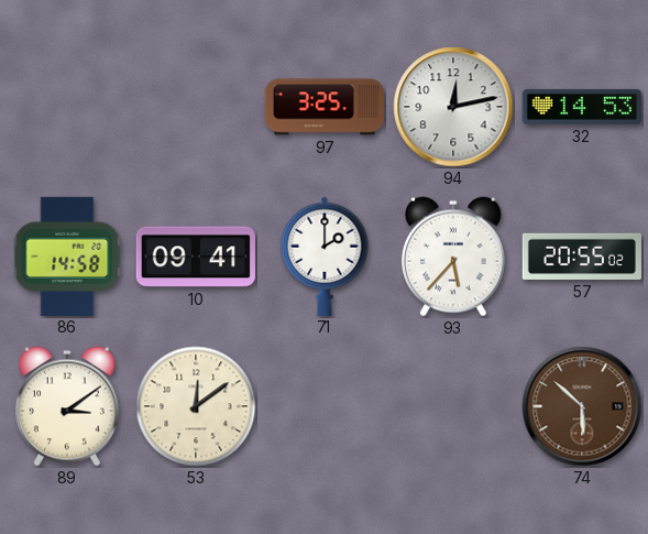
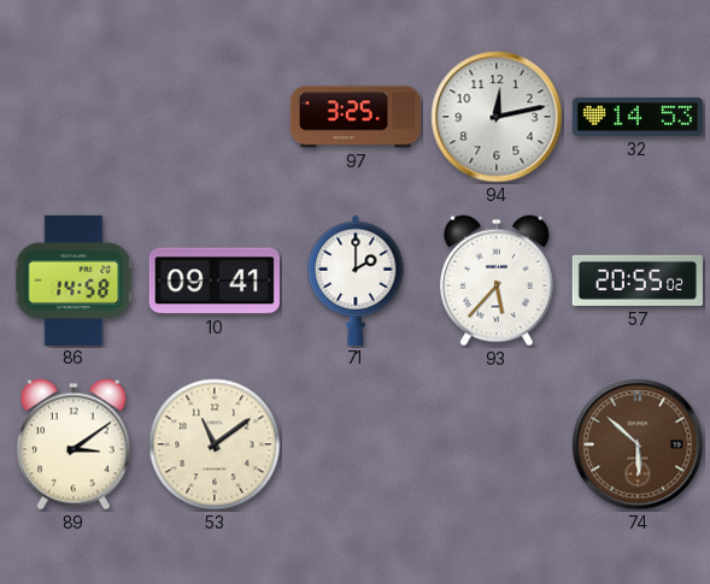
53: 12:09 -> 11:09
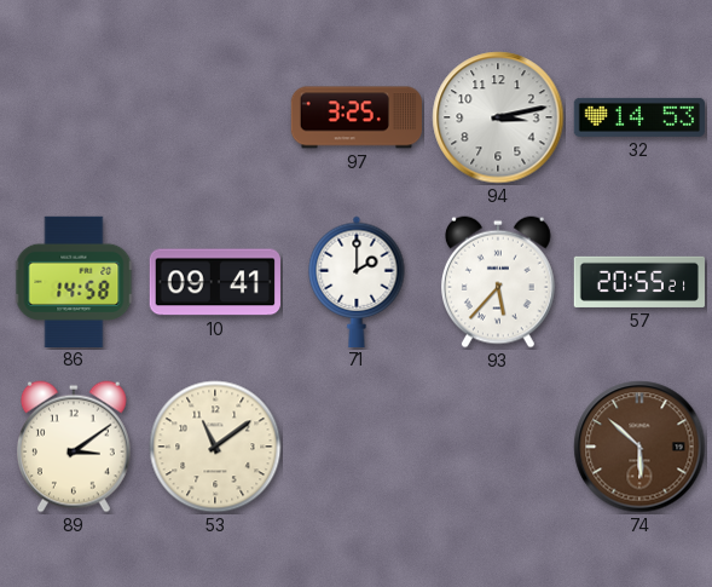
94: 12:13 -> 3:13
57: 20:55:02 -> 20:55:21
